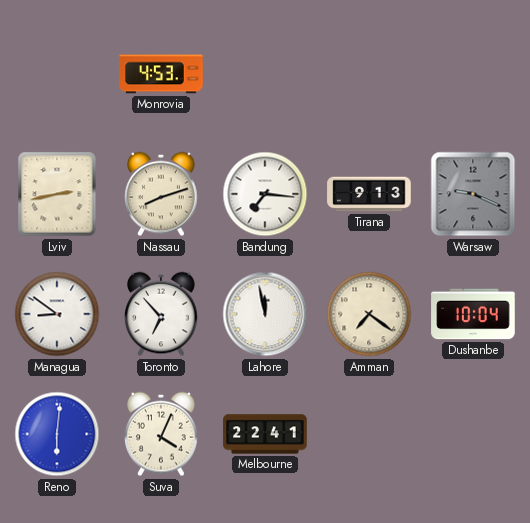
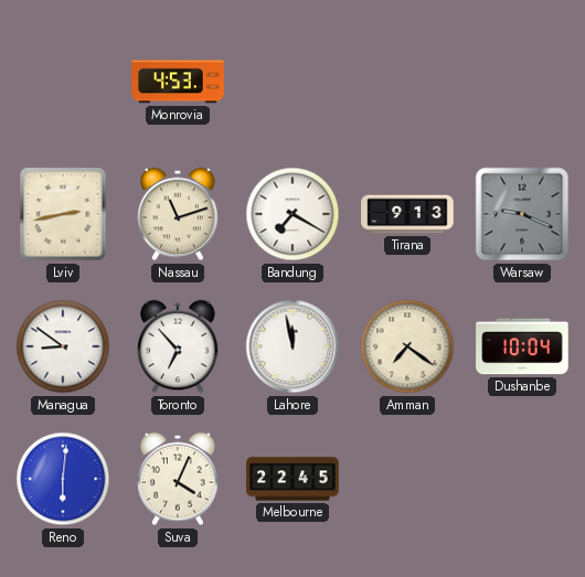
Nassau: 8:12 -> 11:12
Bandung: 7:16 -> 7:20
Melbourne: 22:41 -> 22:45
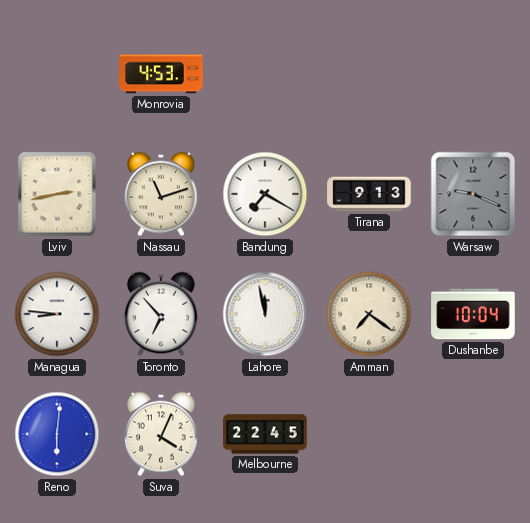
Managua: 8:51 -> 8:46
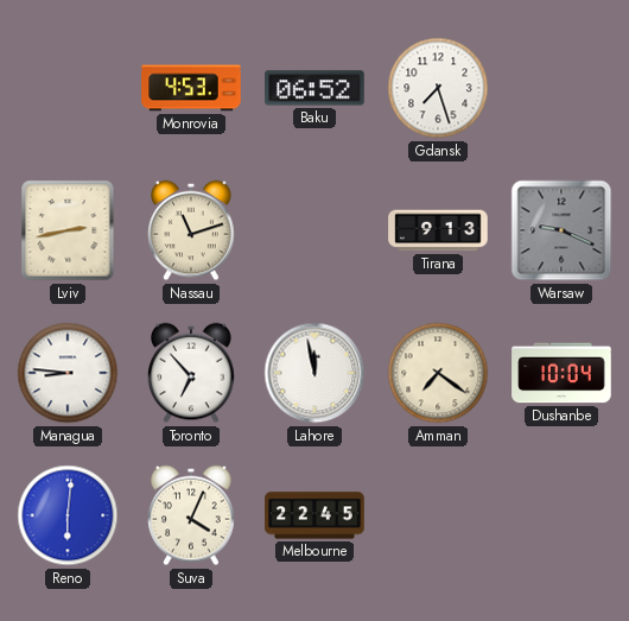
Baku: none -> 06:52
Gdansk: none -> 7:27
Bandung: 7:20 -> none
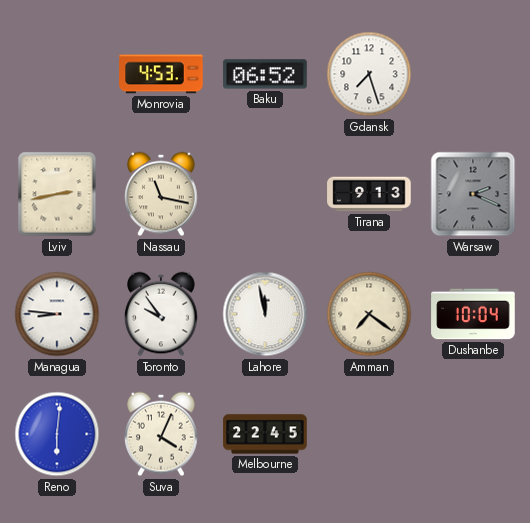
Nassau: 11:12 -> 11:17
Warsaw: 9:19 -> 2:19
Toronto: 6:53 -> 9:54
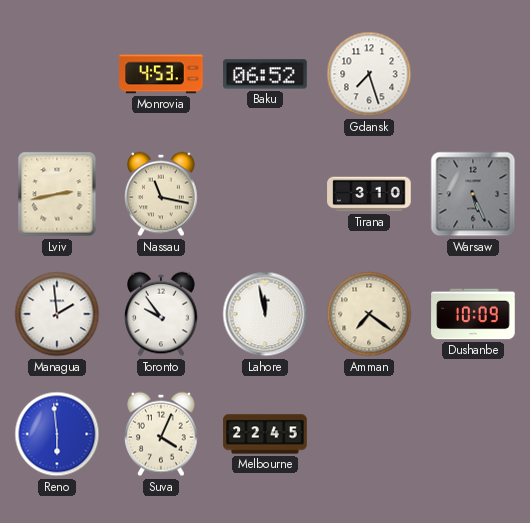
Tirana: 9:13 -> 3:10
Warsaw: 2:19 -> 5:26
Managua: 8:46 -> 1:59
Dushanbe: 10:04 -> 10:09
Reno: 6:01 -> 5:59
